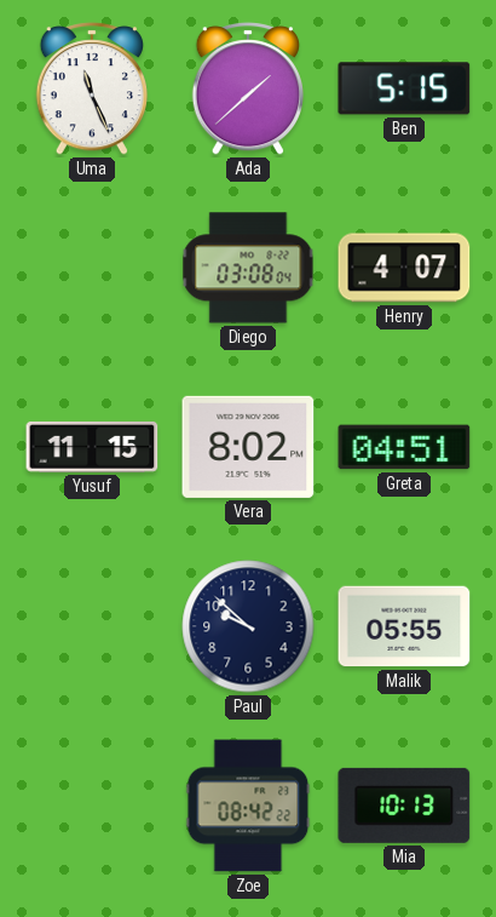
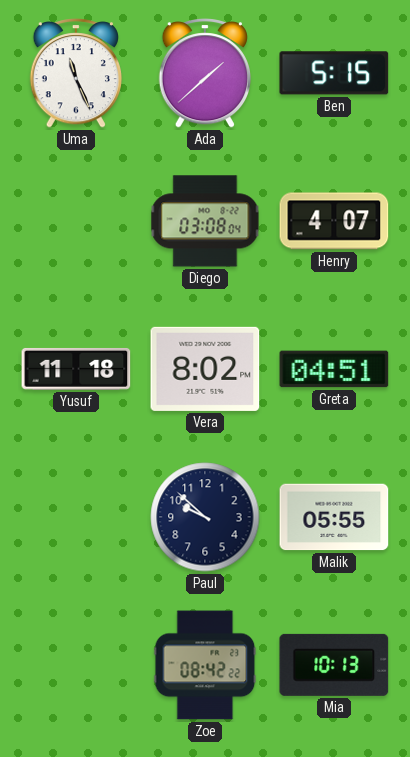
Yusuf: 11:15 -> 11:18
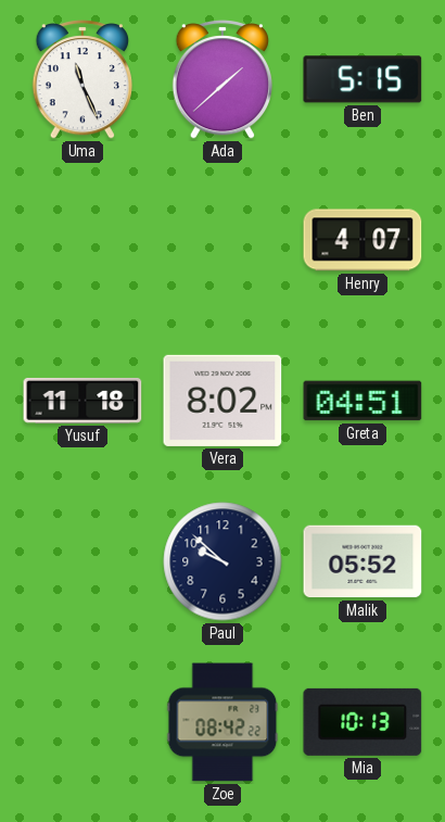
Diego: 03:08 -> none
Malik: 05:55 -> 05:52
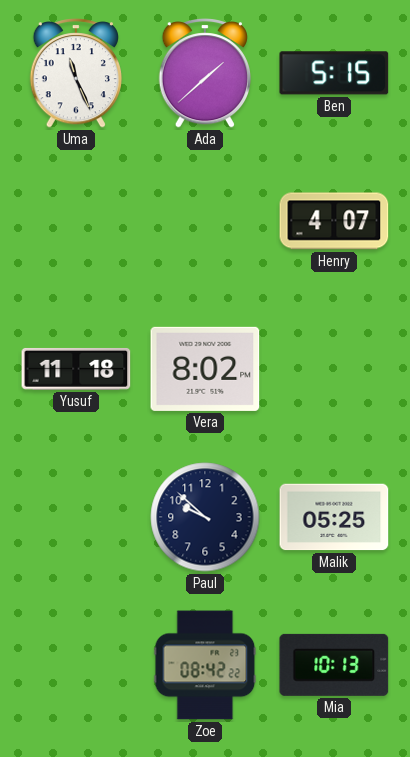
Greta: 04:51 -> none
Malik: 05:52 -> 05:25
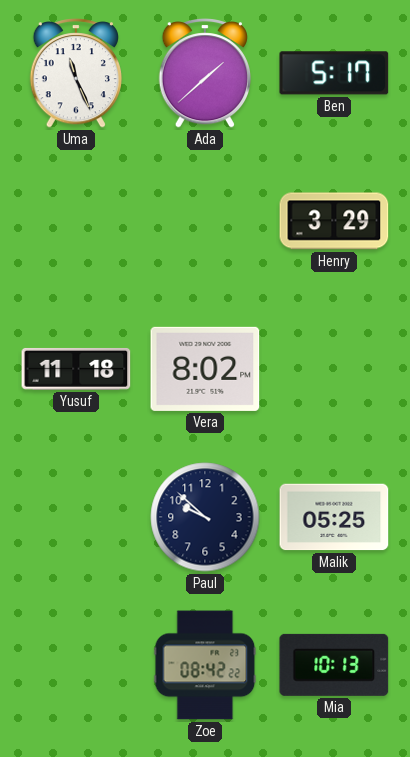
Ben: 5:15 -> 5:17
Henry: 4:07 -> 3:29
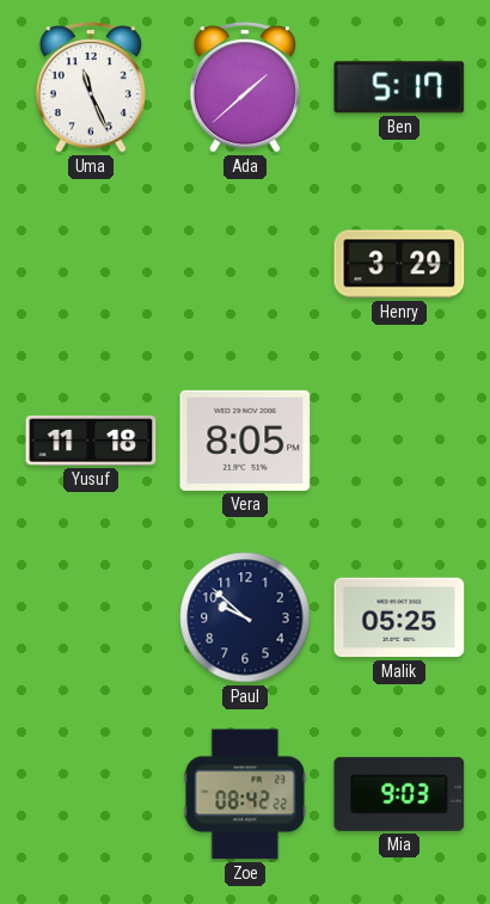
Vera: 8:02 -> 8:05
Mia: 10:13 -> 9:03
